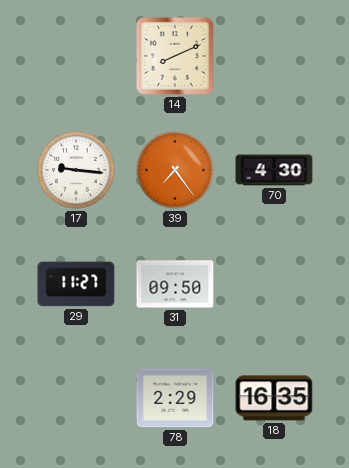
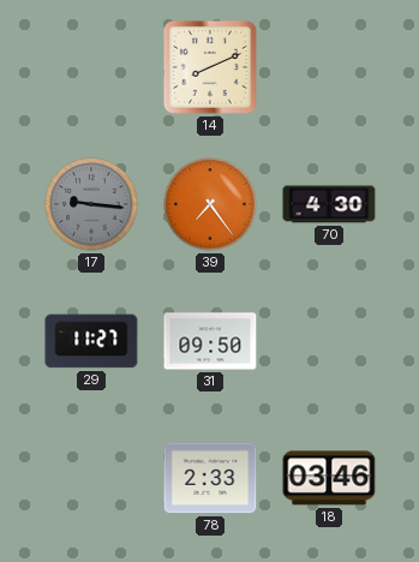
17 dial: white -> grey
78: 2:29 -> 2:33
18: 16:35 -> 03:46
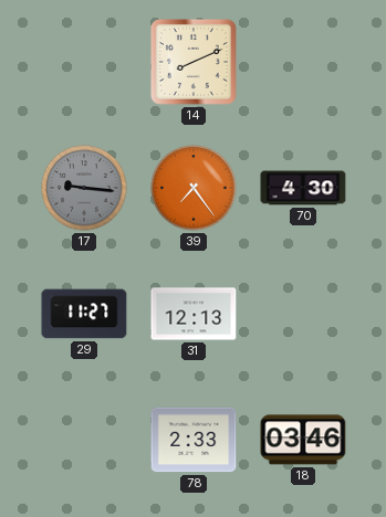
31: 09:50 -> 12:13
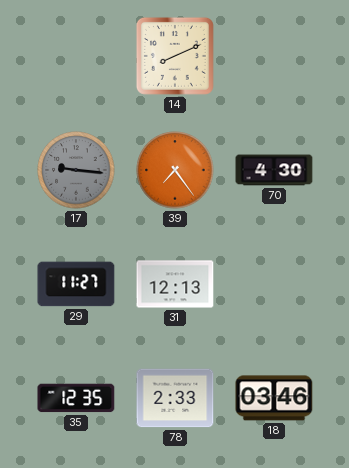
35: none -> 12:35
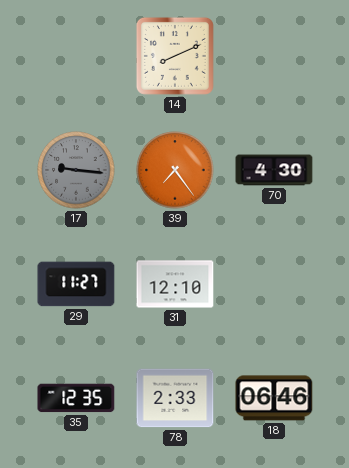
31: 12:13 -> 12:10
18: 03:46 -> 06:46
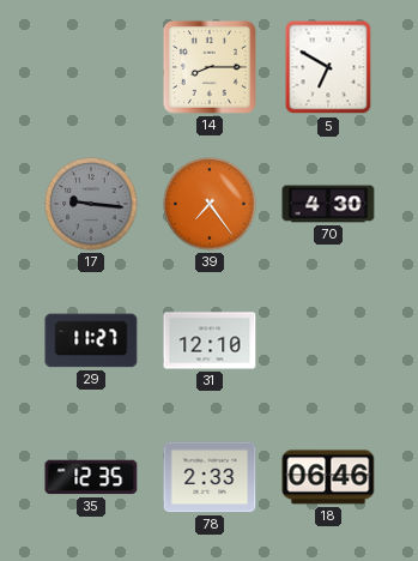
14: 8:11 -> 8:15
5: none -> 6:50
